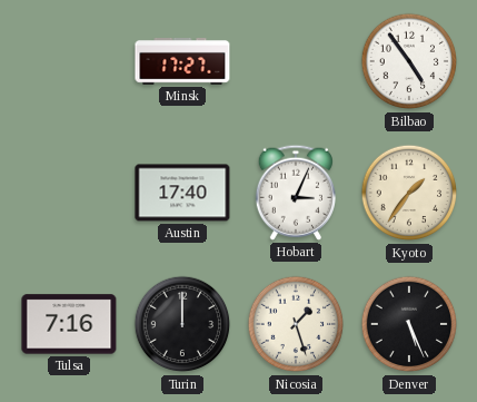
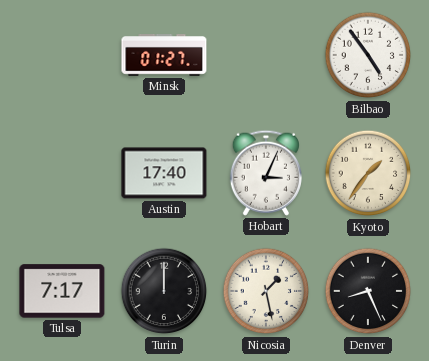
Minsk: 17:27 -> 01:27
Tulsa: 7:16 -> 7:17
Nicosia: 1:27 -> 1:28
Denver: 5:26 -> 8:26
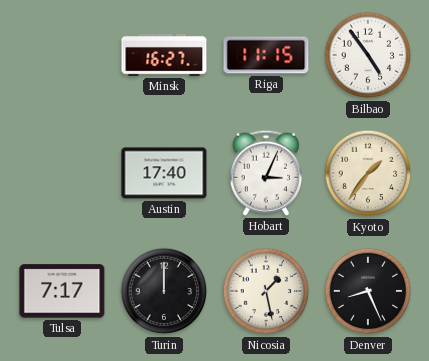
Minsk: 01:27 -> 16:27
Riga: none -> 11:15
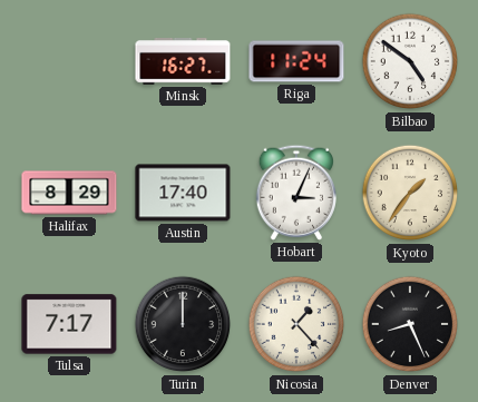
Riga: 11:15 -> 11:24
Bilbao: 4:54 -> 4:51
Halifax: none -> 8:29
Nicosia: 1:28 -> 1:23
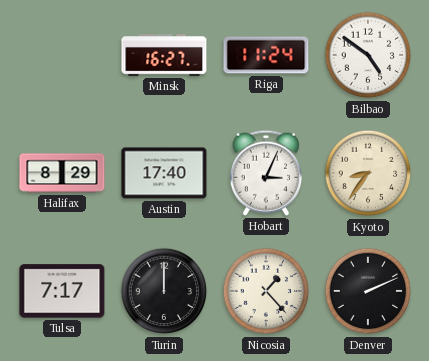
Kyoto: 1:36 -> 8:36
Denver: 8:26 -> 2:11
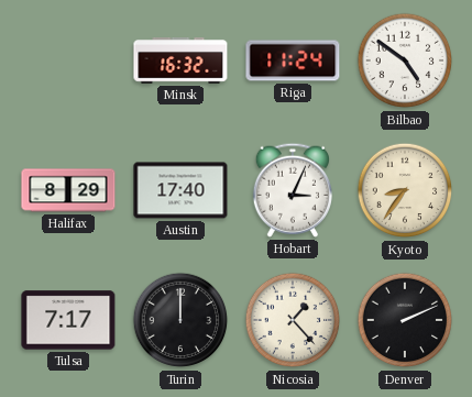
Minsk: 16:27 -> 16:32
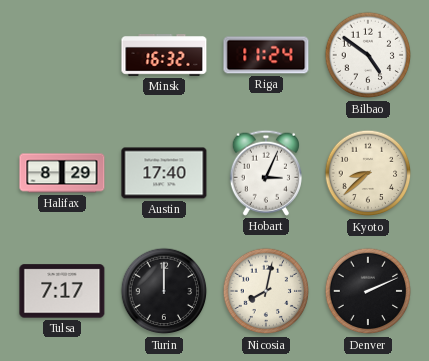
Kyoto: 8:36 -> 8:38
Nicosia: 1:23 -> 8:02
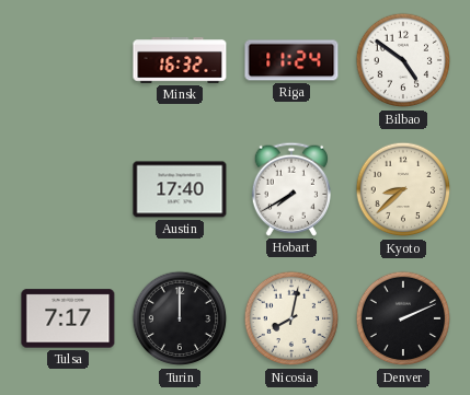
Halifax: 8:29 -> none
Hobart: 3:04 -> 7:40
